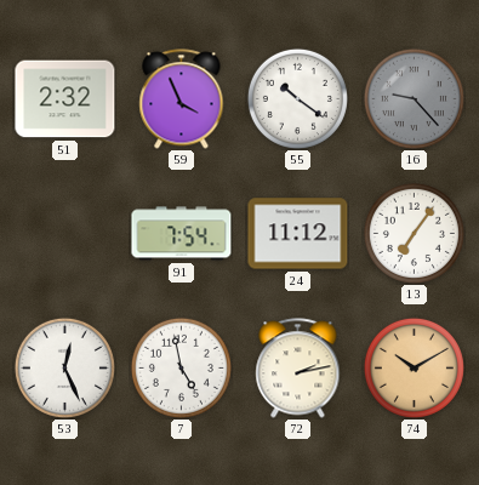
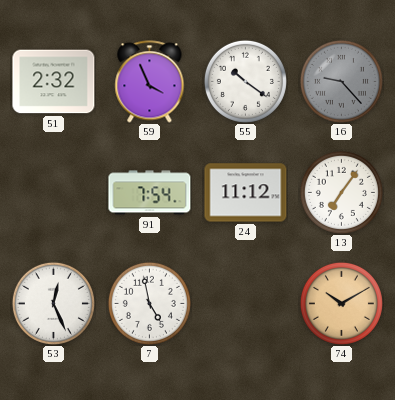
72: 2:13 -> none
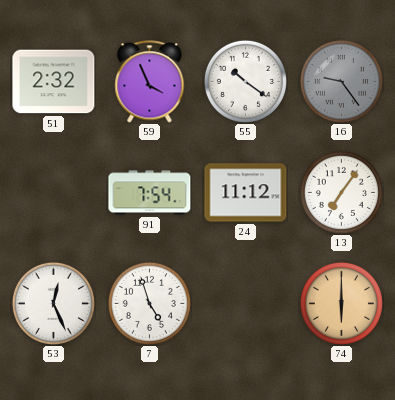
16: 9:23 -> 9:24
7: 4:58 -> 4:57
74: 10:10 -> 6:00
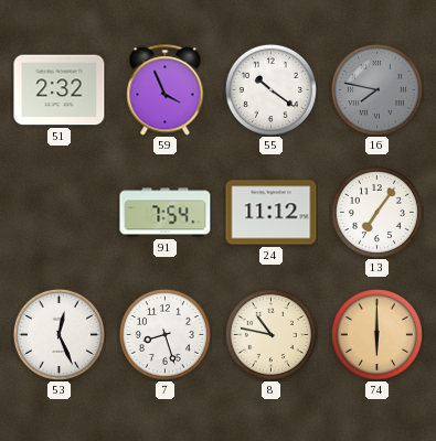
16: 9:24 -> 7:47
7: 4:57 -> 8:27
8: none -> 10:47
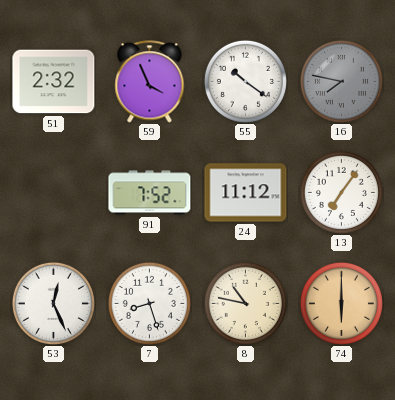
91: 7:54 -> 7:52
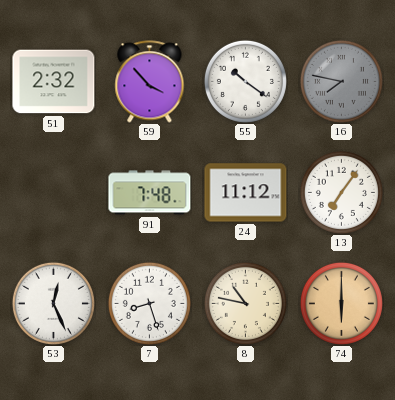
59: 3:56 -> 3:53
91: 7:52 -> 7:48
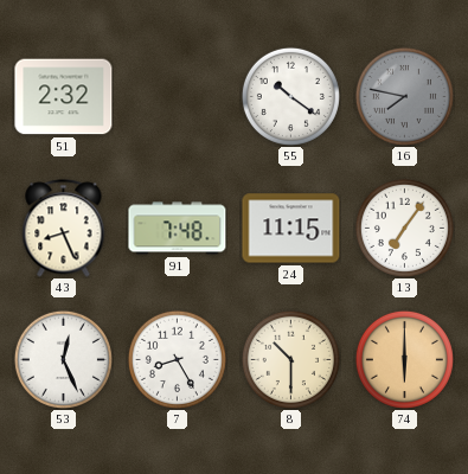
59: 3:53 -> none
43: none -> 8:26
24: 11:12 -> 11:15
7: 8:27 -> 8:25
8: 10:47 -> 10:30
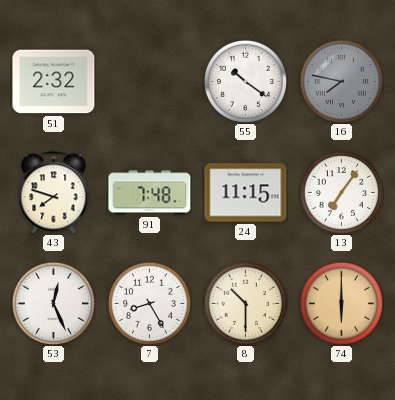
43: 8:26 -> 7:48
